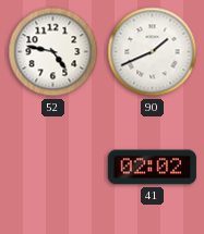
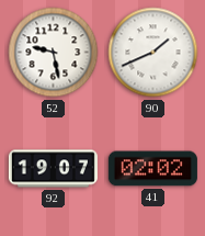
52: 4:47 -> 9:28
92: none -> 19:07
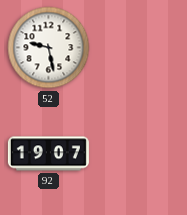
90: 1:41 -> none
41: 02:02 -> none
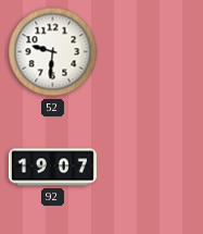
52: 9:28 -> 9:31
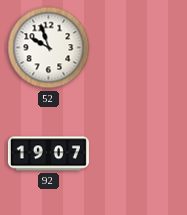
52: 9:31 -> 9:57
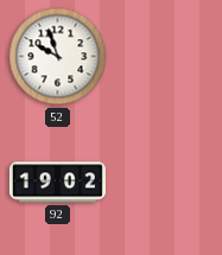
92: 19:07 -> 19:02
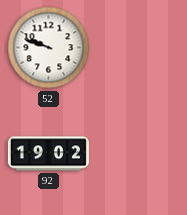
52: 9:57 -> 9:48
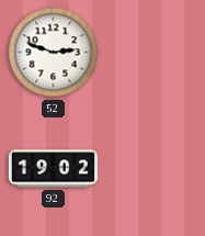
52: 9:48 -> 2:48
